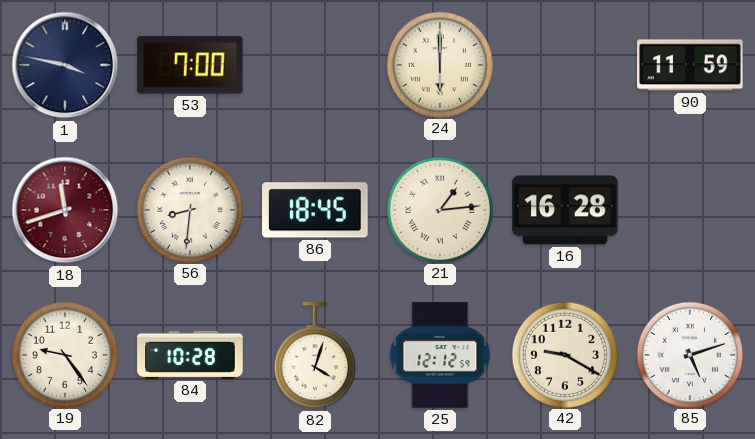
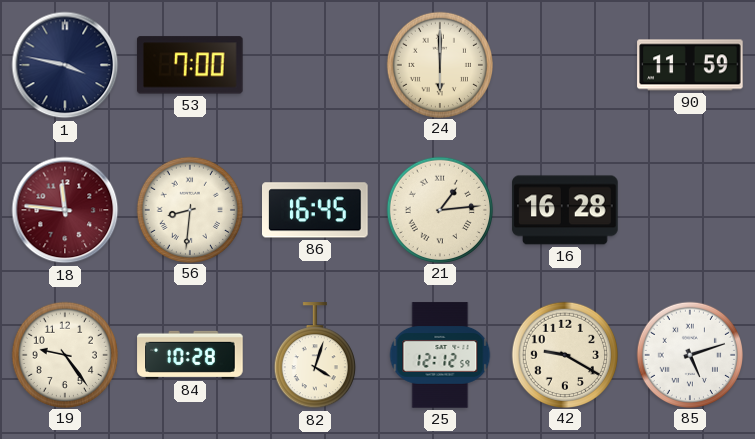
18: 11:42 -> 11:46
86: 18:45 -> 16:45
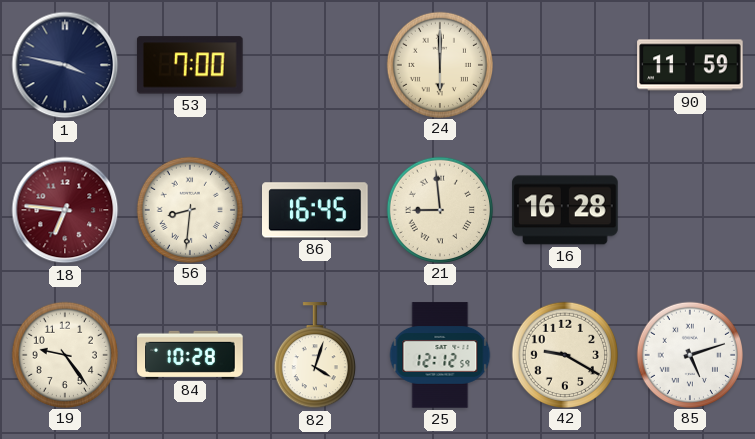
18: 11:46 -> 6:46
21: 1:14 -> 8:59
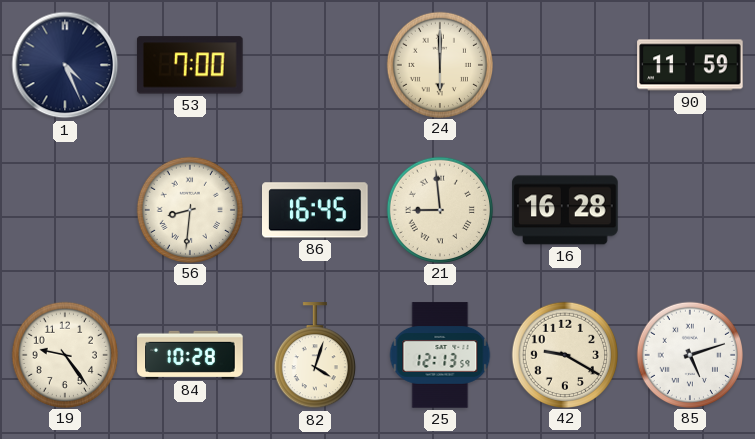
1: 3:47 -> 4:26
18: 6:46 -> none
25: 12:12 -> 12:13
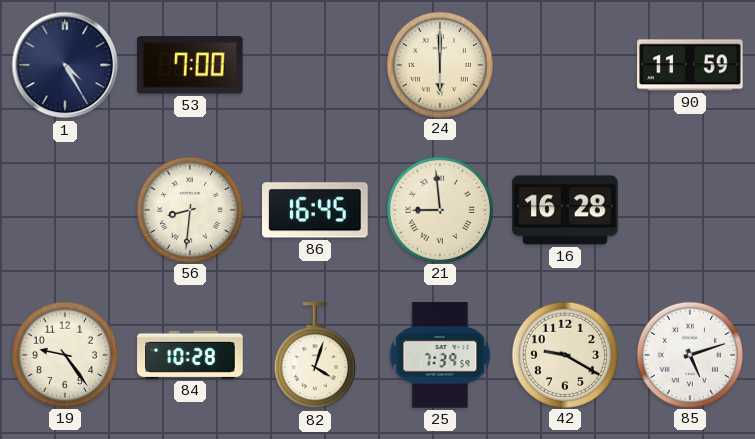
1: 4:26 -> 4:25
25: 12:13 -> 7:39
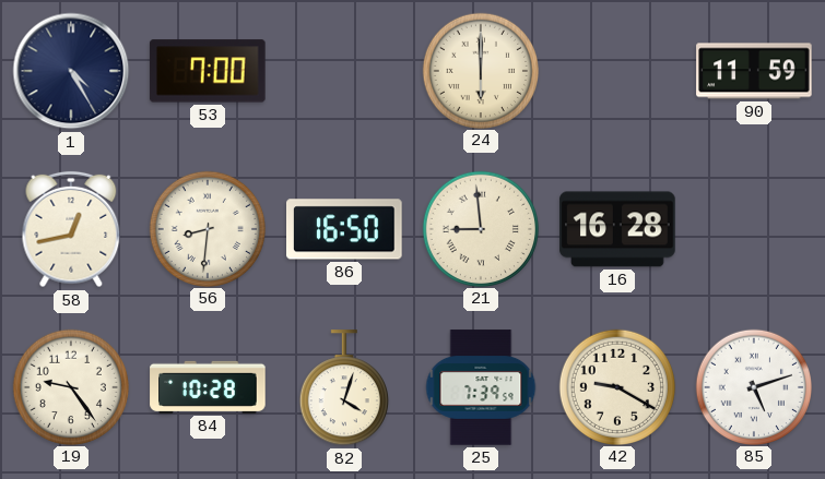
58: none -> 12:43
86: 16:45 -> 16:50
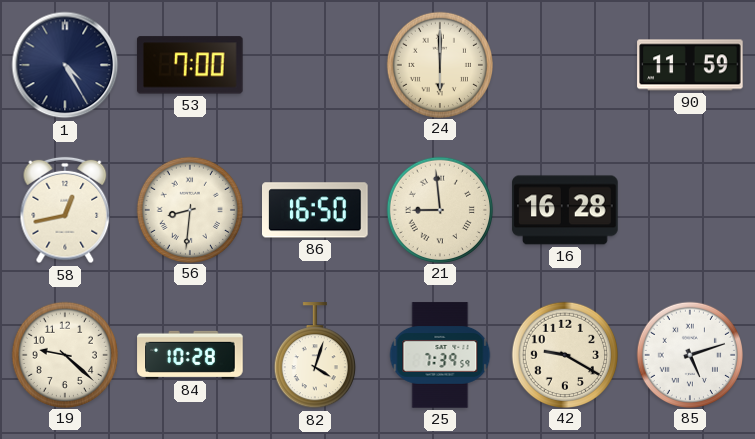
19: 9:24 -> 9:22
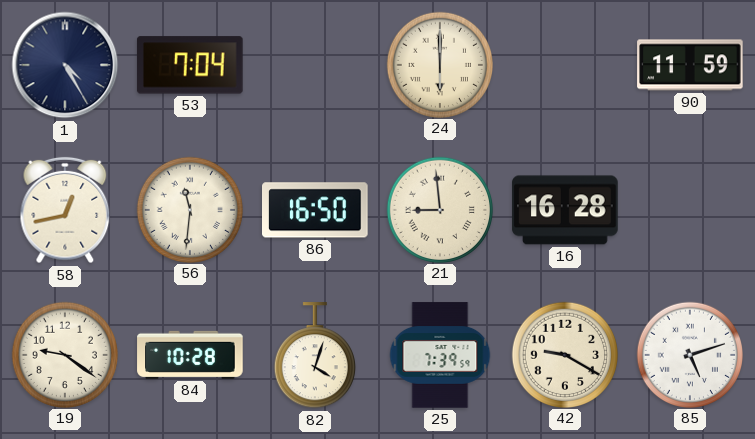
53: 7:00 -> 7:04
56: 8:31 -> 11:31
19: 9:22 -> 9:21
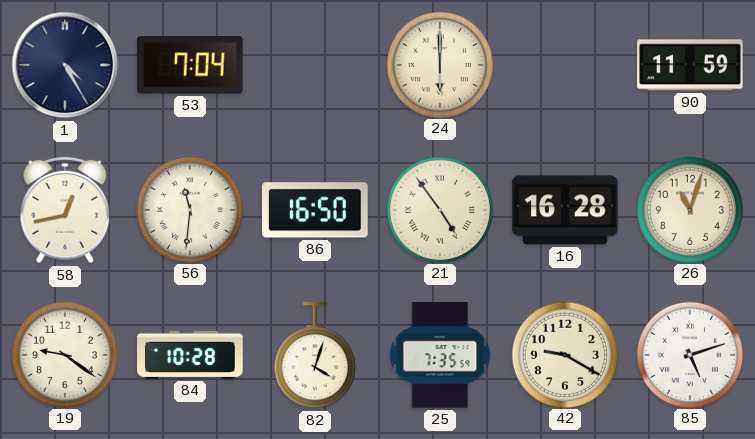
21: 8:59 -> 4:54
26: none -> 11:03
25: 7:39 -> 7:35
